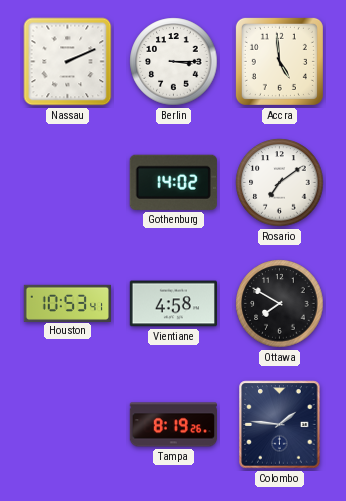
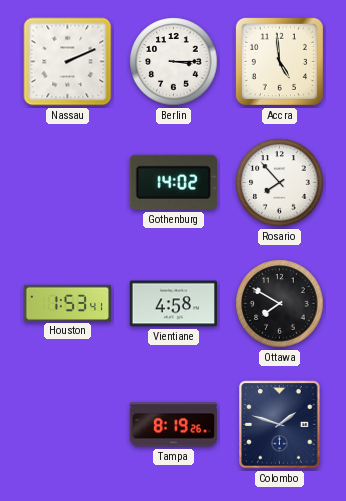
Rosario: 7:09 -> 7:53
Houston: 10:53 -> 1:53
Colombo: 1:46 -> 1:48
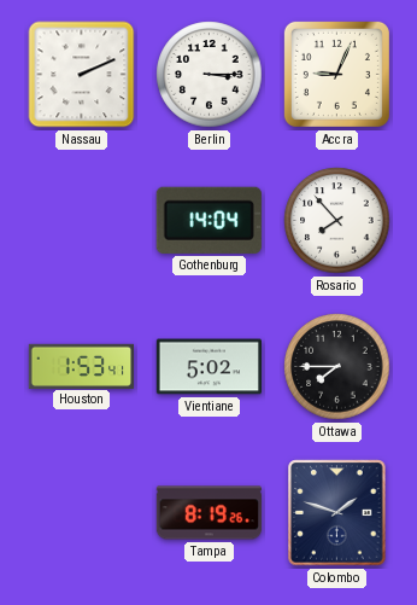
Accra: 4:59 -> 9:04
Gothenburg: 14:02 -> 14:04
Vientiane: 4:58 -> 5:02
Ottawa: 7:50 -> 7:45
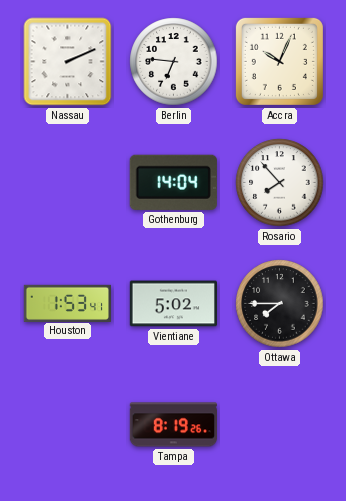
Berlin: 3:15 -> 6:46
Accra: 9:04 -> 10:04
Colombo: 1:48 -> none
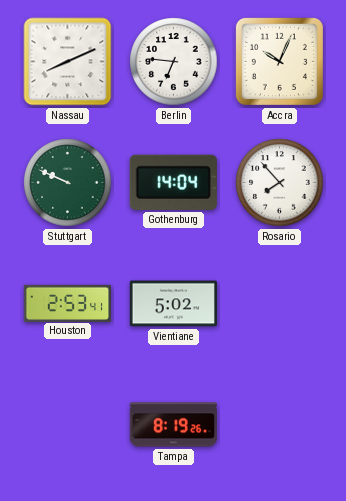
Nassau: 2:11 -> 8:11
Stuttgart: none -> 9:49
Houston: 1:53 -> 2:53
Ottawa: 7:45 -> none
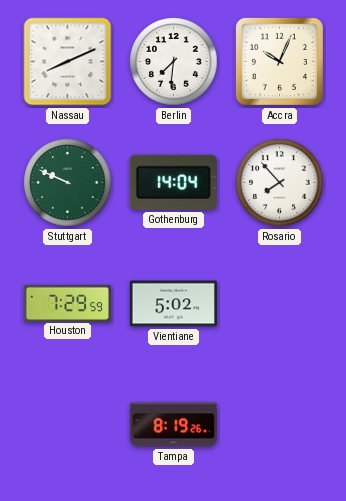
Berlin: 6:46 -> 7:31
Houston: 2:53 -> 7:29
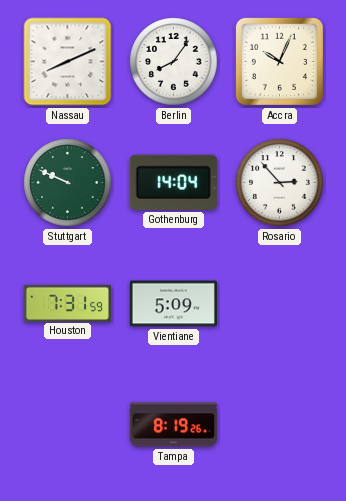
Berlin: 7:31 -> 8:06
Rosario: 7:53 -> 2:53
Houston: 7:29 -> 7:31
Vientiane: 5:02 -> 5:09
